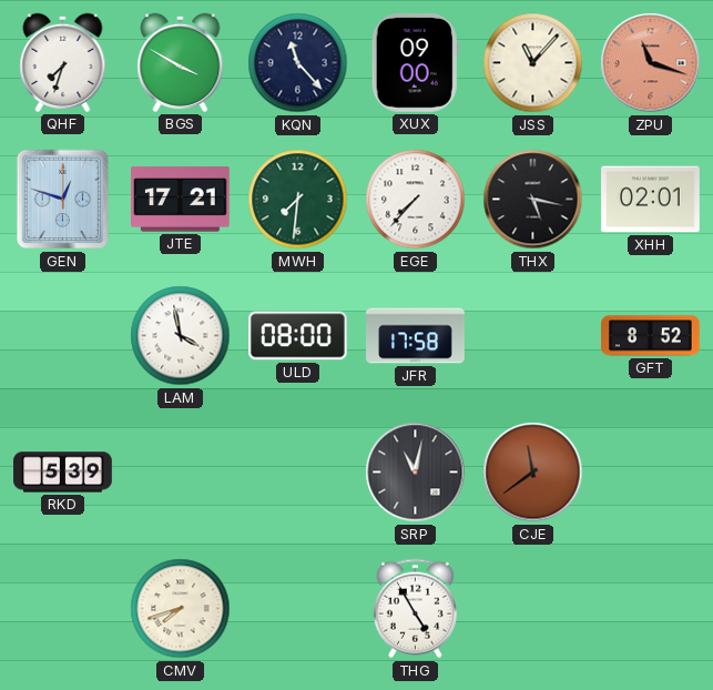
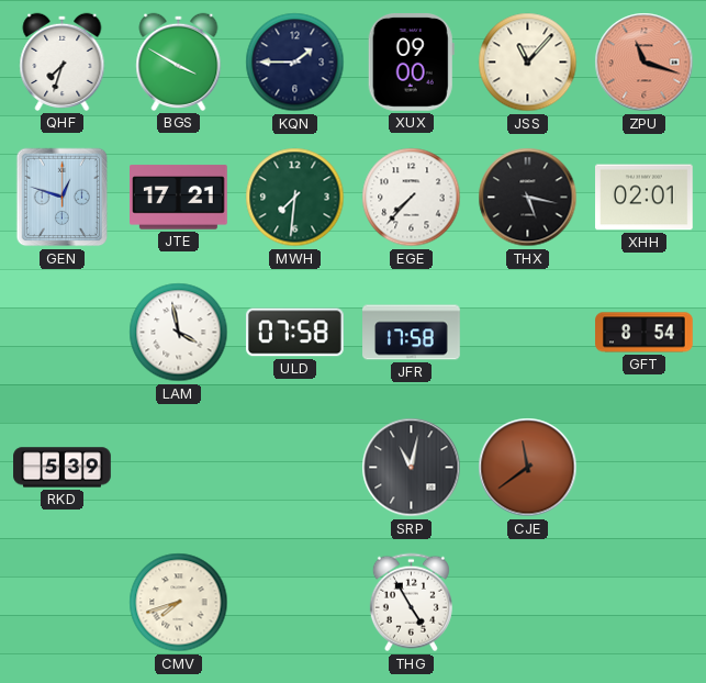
KQN: 11:23 -> 1:45
ULD: 08:00 -> 07:58
GFT: 8:52 -> 8:54
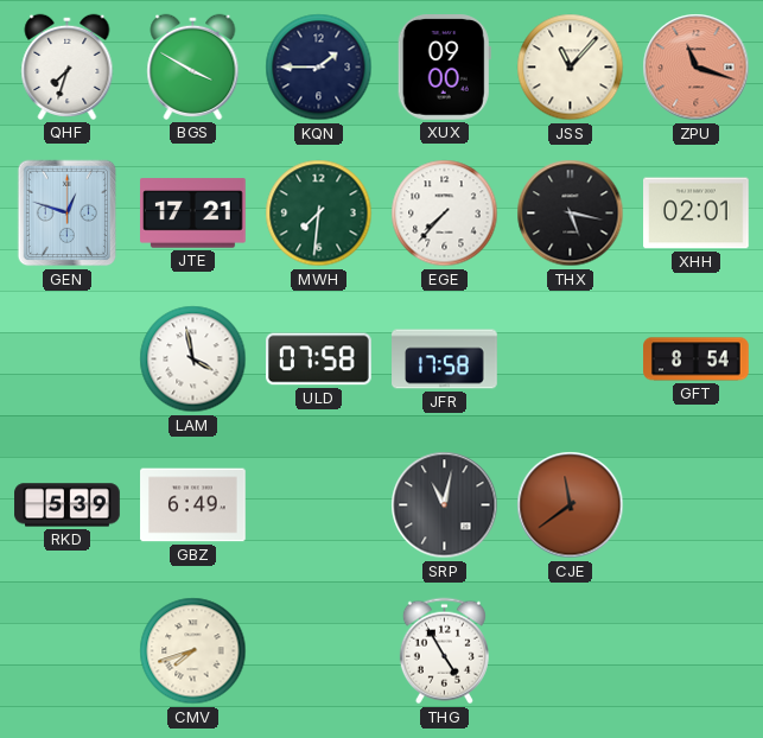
GBZ: none -> 6:49
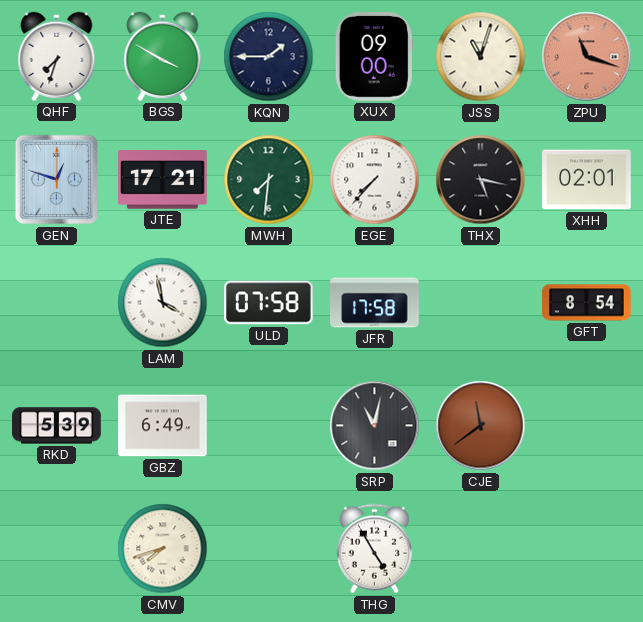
JSS: 11:07 -> 11:03
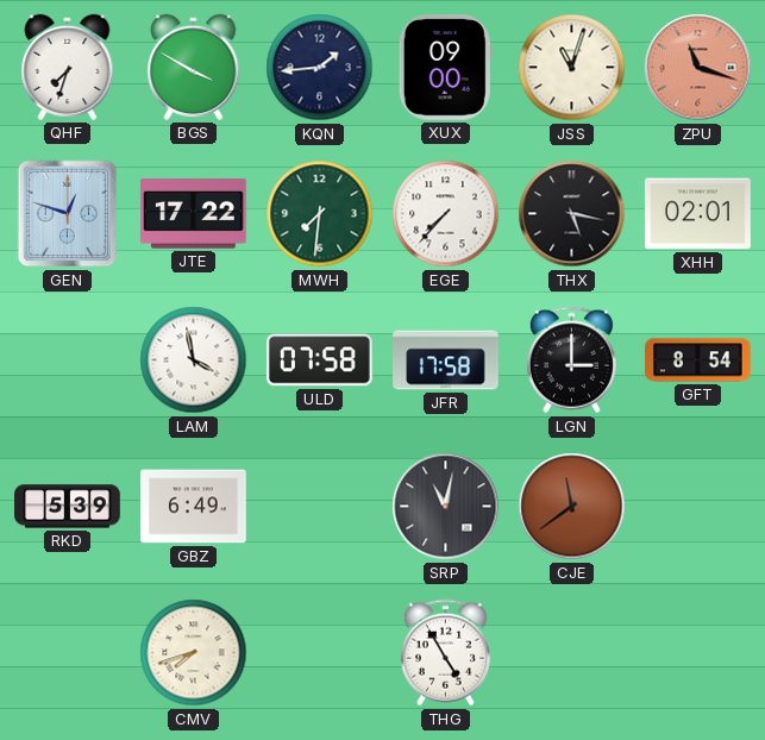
KQN: 1:45 -> 1:44
JTE: 17:21 -> 17:22
LGN: none -> 3:00
